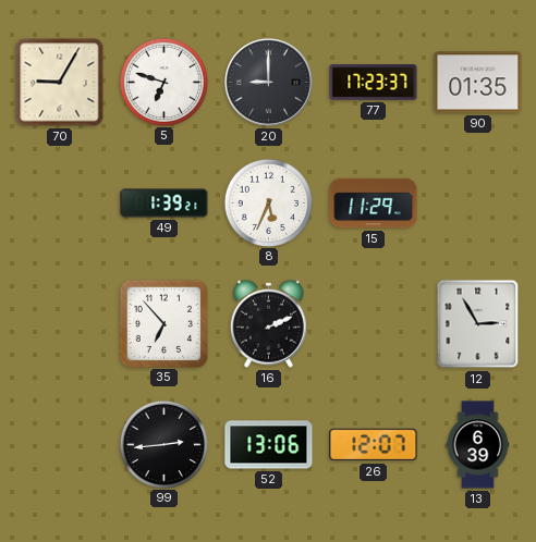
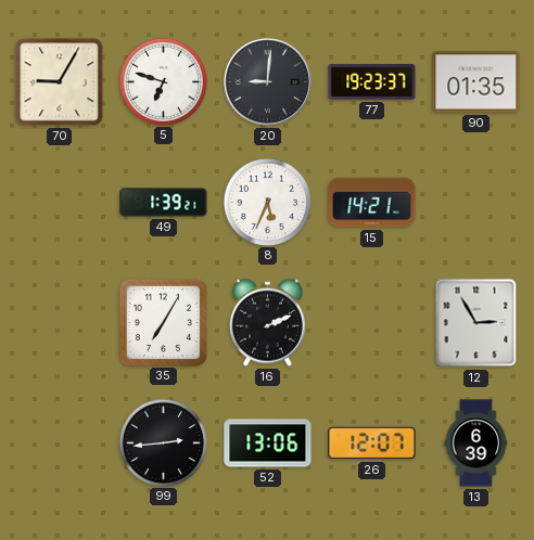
20: 9:00 -> 9:01
77: 17:23 -> 19:23
15: 11:29 -> 14:21
35: 6:53 -> 7:05
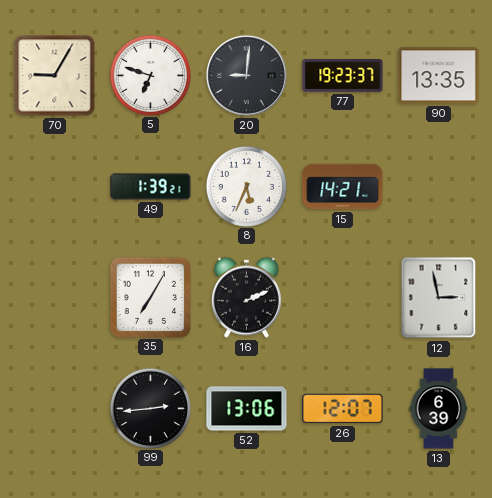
90: 01:35 -> 13:35
12: 2:55 -> 2:58
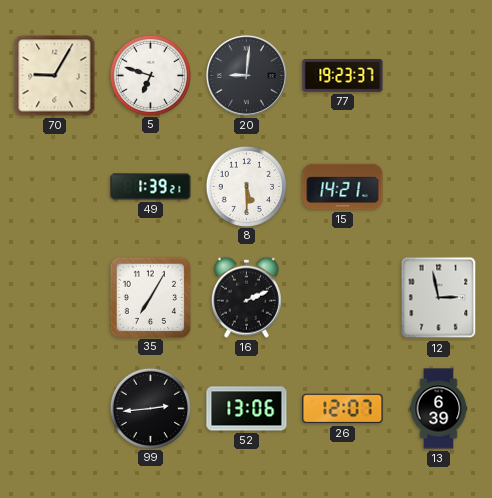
90: 13:35 -> none
8: 5:34 -> 5:30
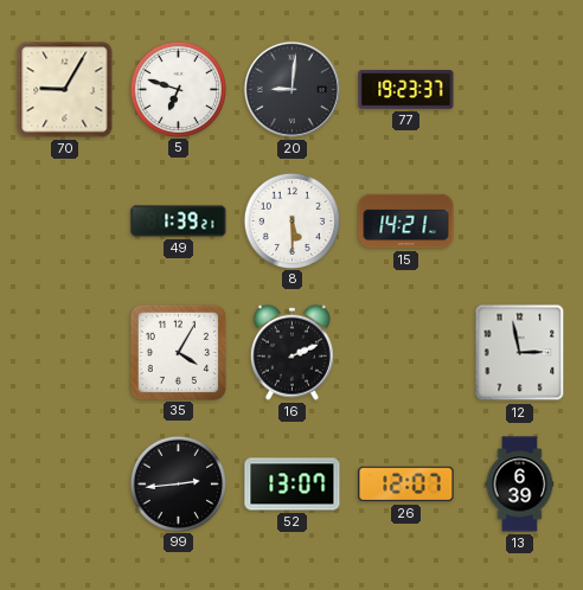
35: 7:05 -> 4:05
52: 13:06 -> 13:07
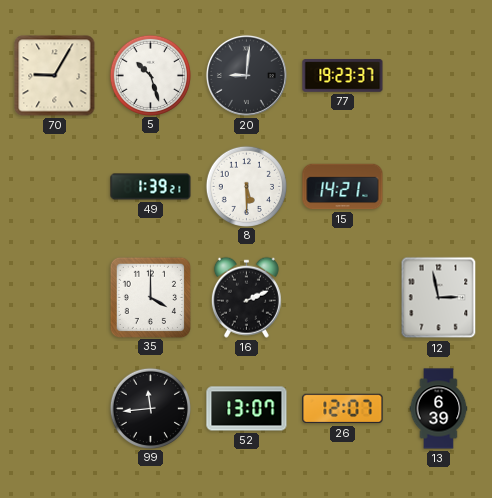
5: 6:48 -> 10:27
35: 4:05 -> 4:00
99: 2:44 -> 11:44
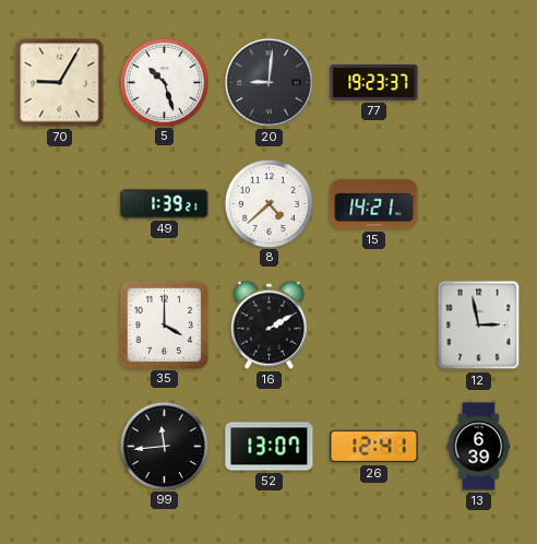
8: 5:30 -> 4:38
16: 2:11 -> 2:10
26: 12:07 -> 12:41
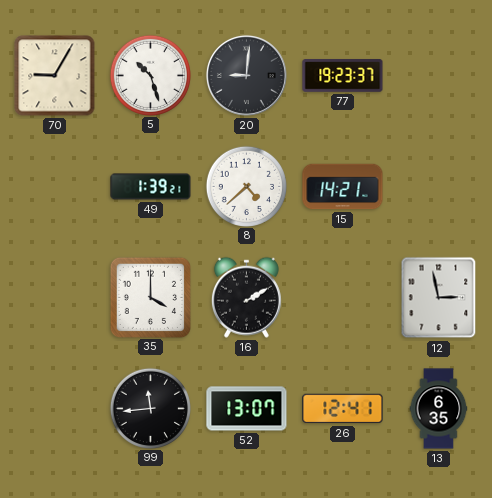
13: 6:39 -> 6:35
